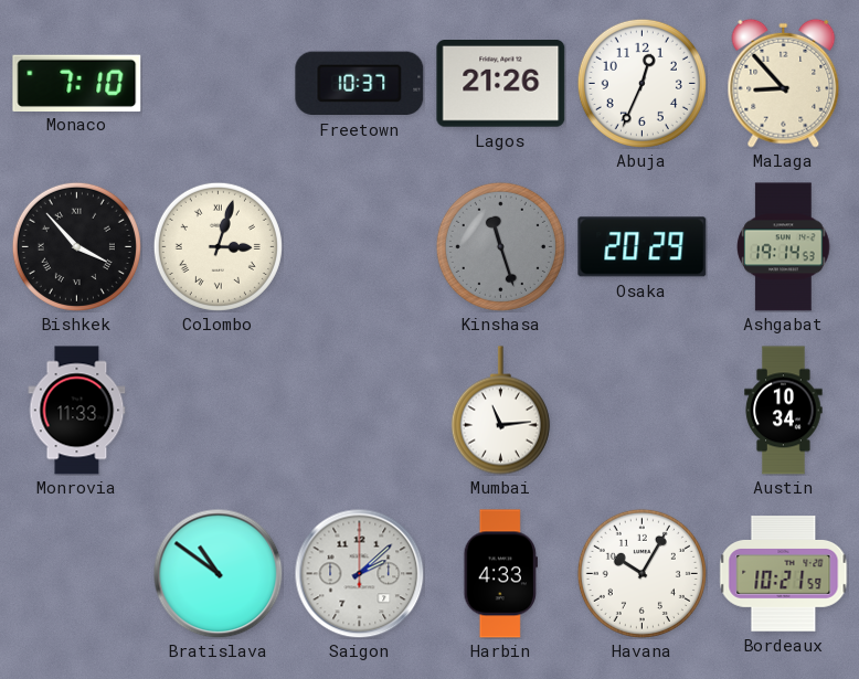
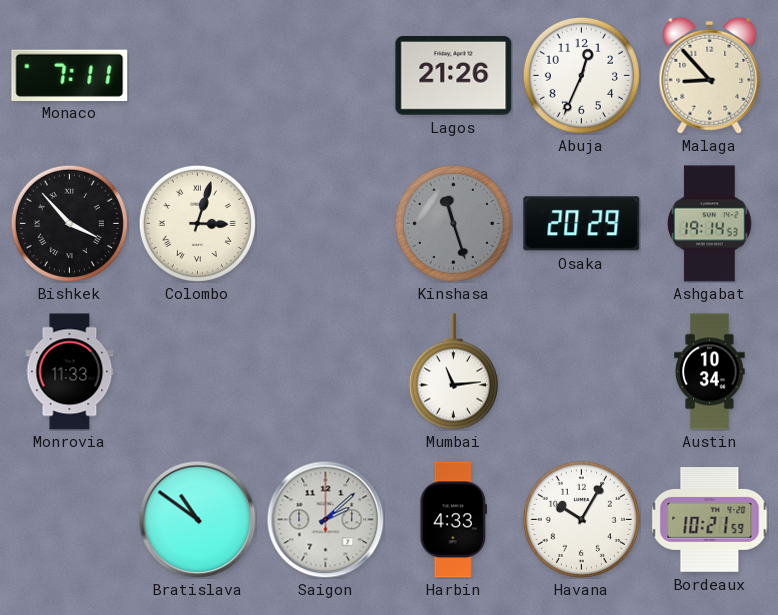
Monaco: 7:10 -> 7:11
Freetown: 10:37 -> none
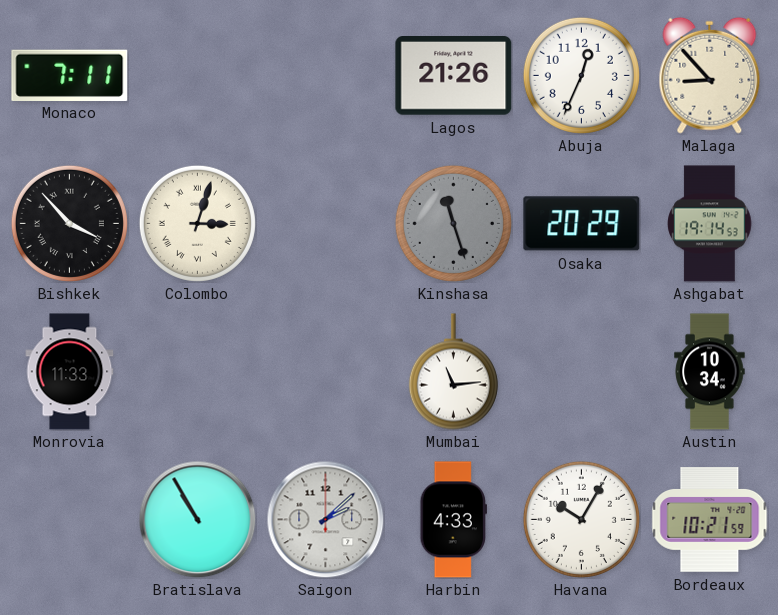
Bratislava: 10:51 -> 10:55
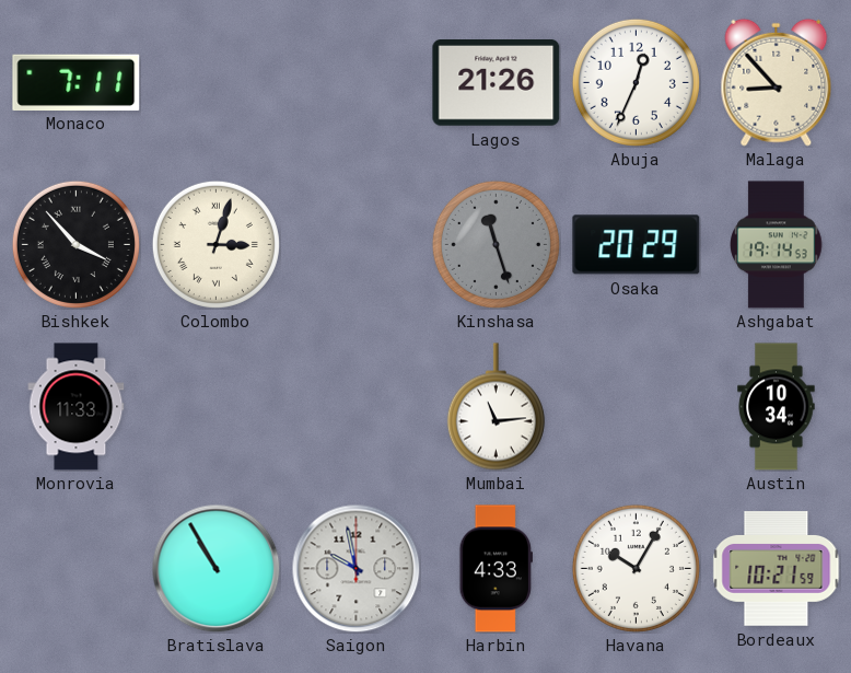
Saigon: 2:08 -> 9:58
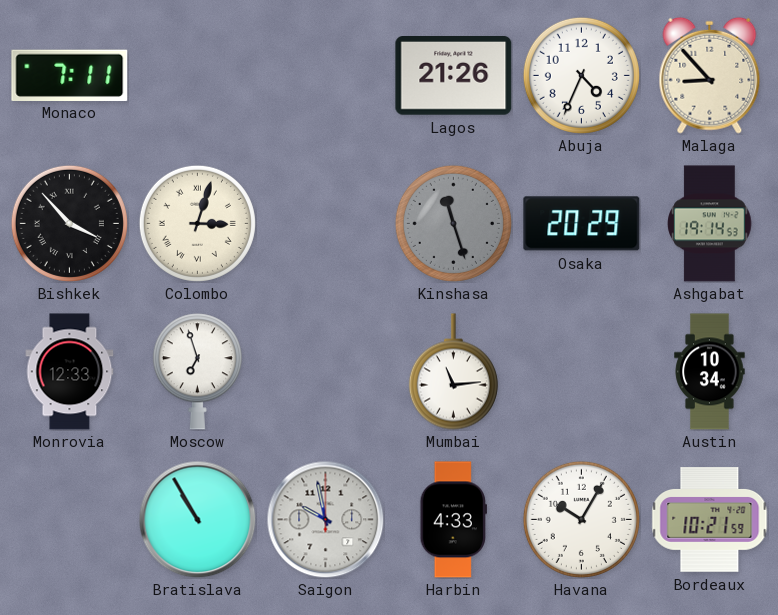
Abuja: 12:34 -> 4:34
Monrovia: 11:33 -> 12:33
Moscow: none -> 6:57
